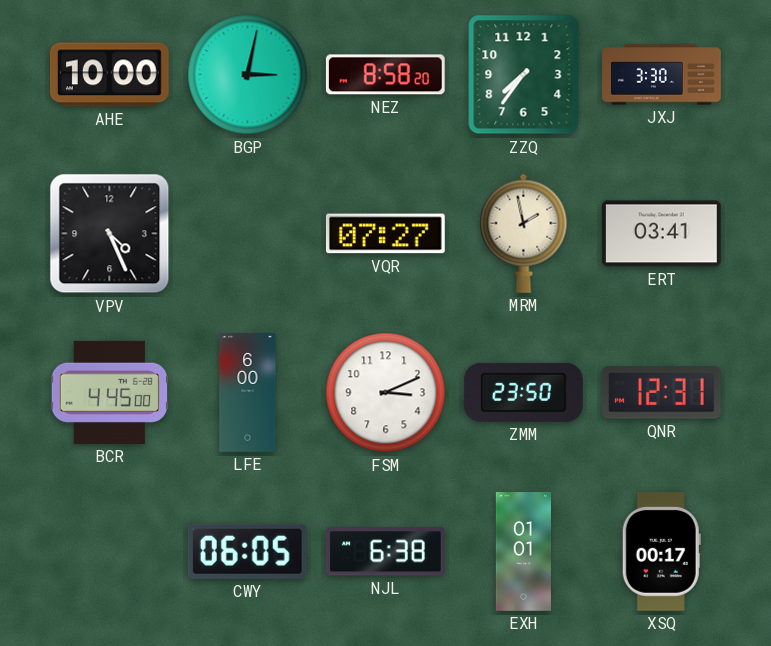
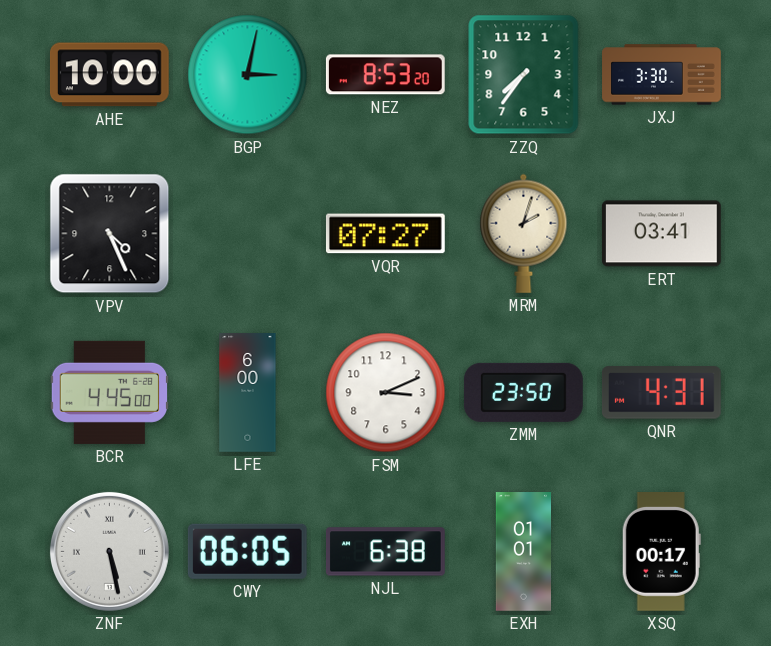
NEZ: 8:58 -> 8:53
MRM: 1:58 -> 2:03
QNR: 12:31 -> 4:31
ZNF: none -> 5:28
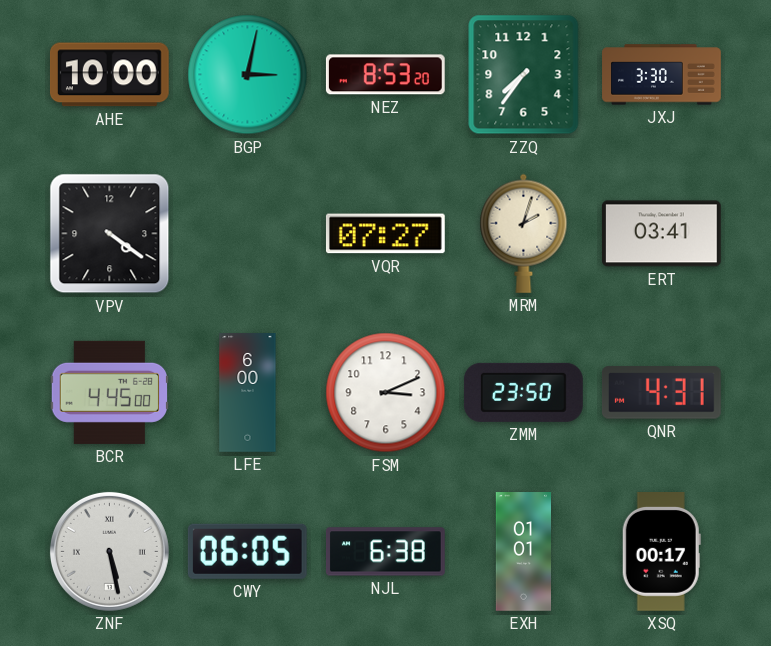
VPV: 4:26 -> 4:21
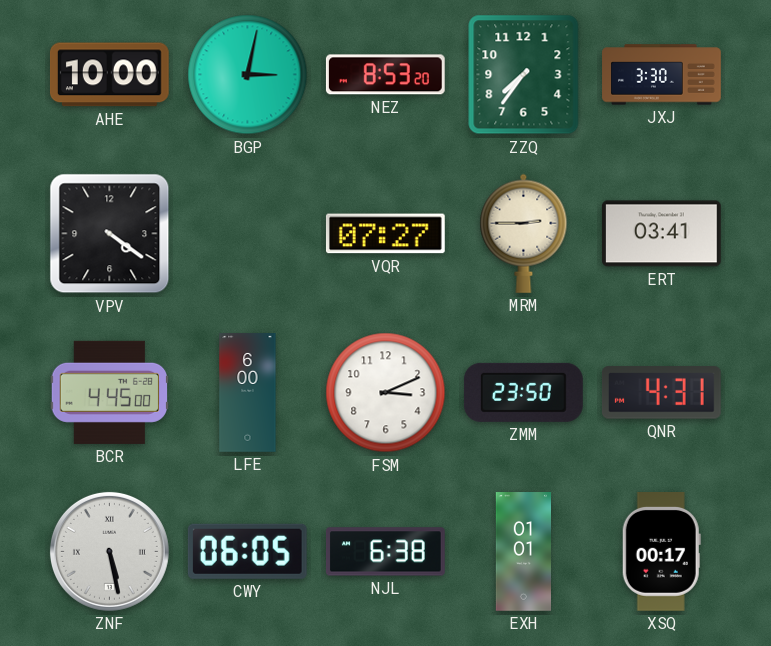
MRM: 2:03 -> 2:45
